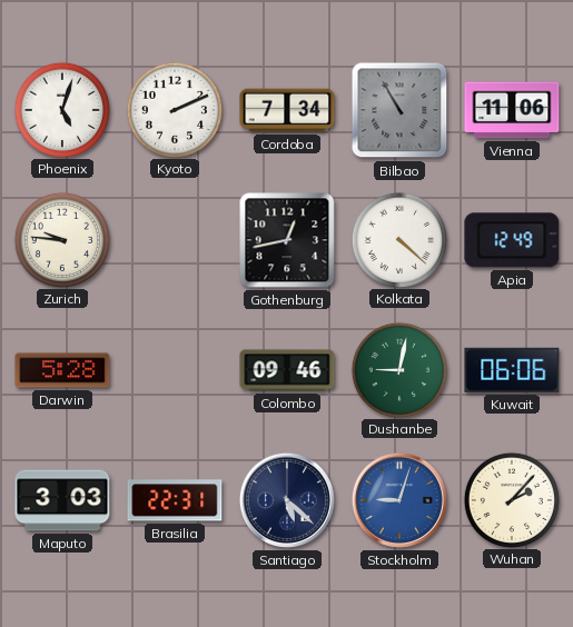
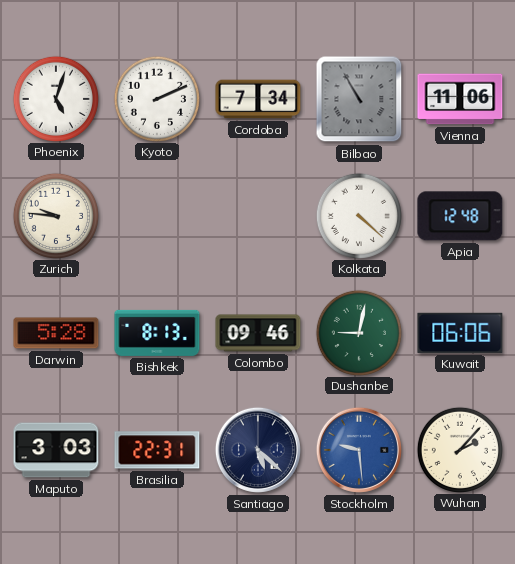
Gothenburg: 12:43 -> none
Apia: 12:49 -> 12:48
Bishkek: none -> 8:13
Stockholm: 9:03 -> 9:29
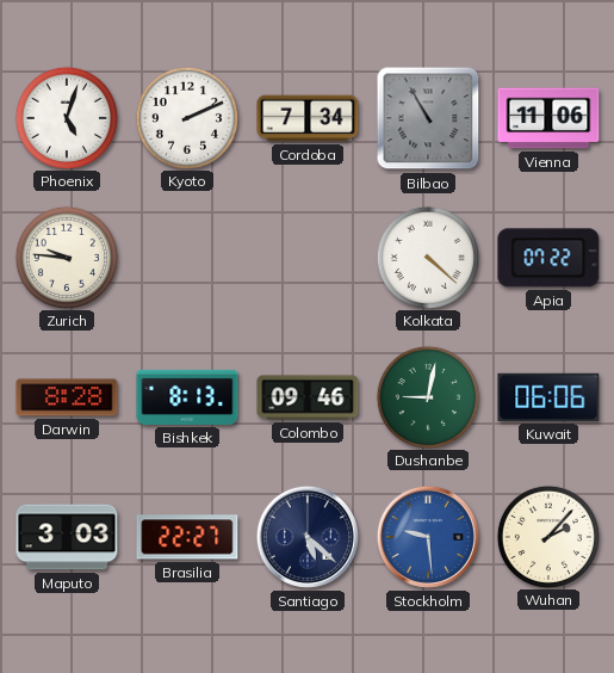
Apia: 12:48 -> 07:22
Darwin: 5:28 -> 8:28
Brasilia: 22:31 -> 22:27
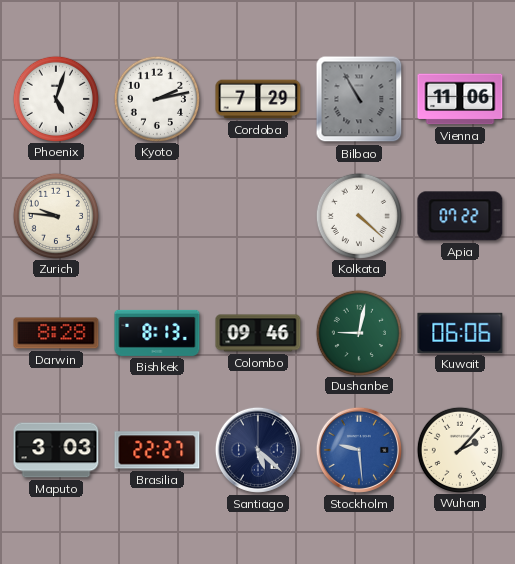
Kyoto: 2:11 -> 2:13
Cordoba: 7:34 -> 7:29
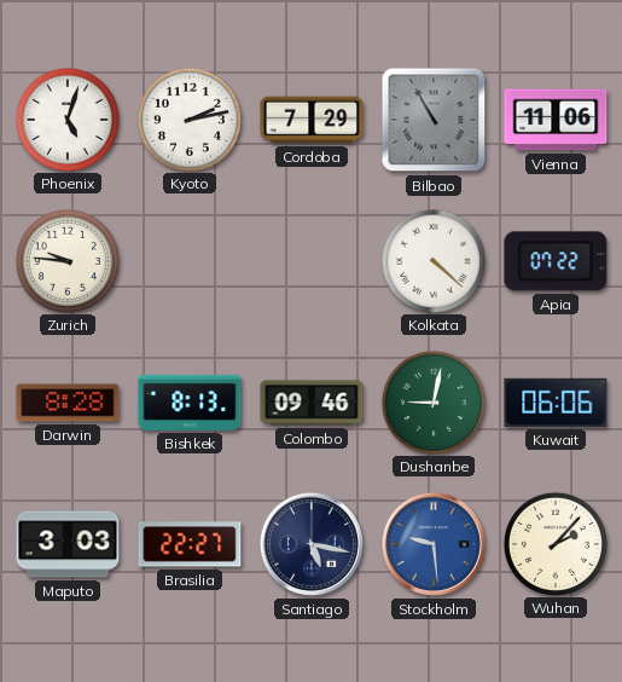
Santiago: 5:22 -> 5:17
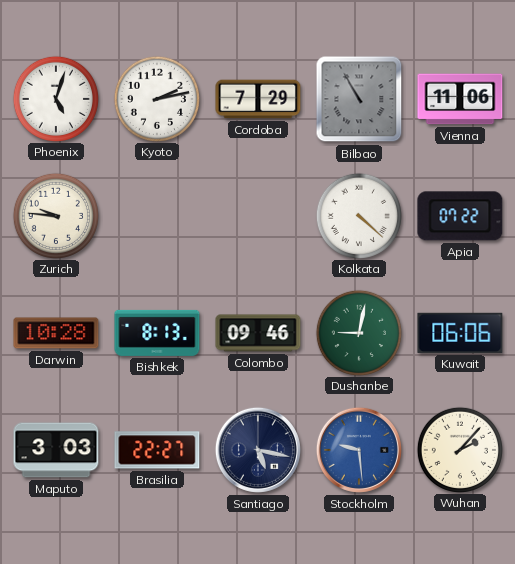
Darwin: 8:28 -> 10:28
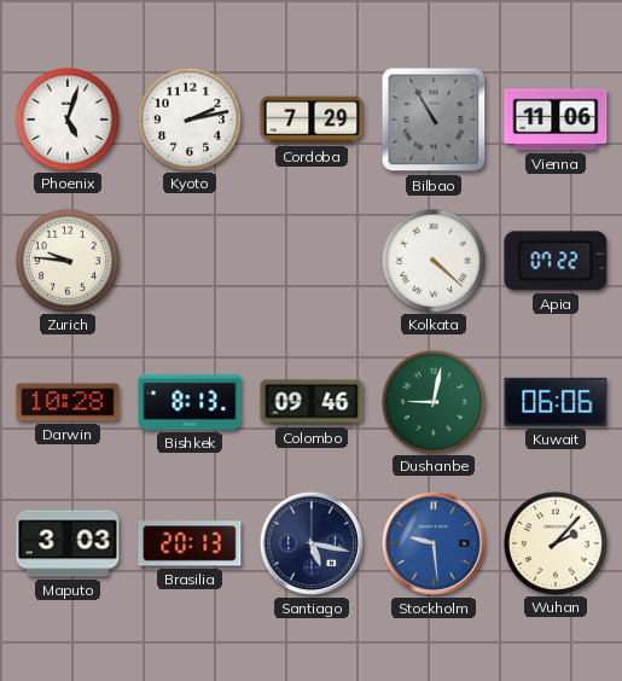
Brasilia: 22:27 -> 20:13
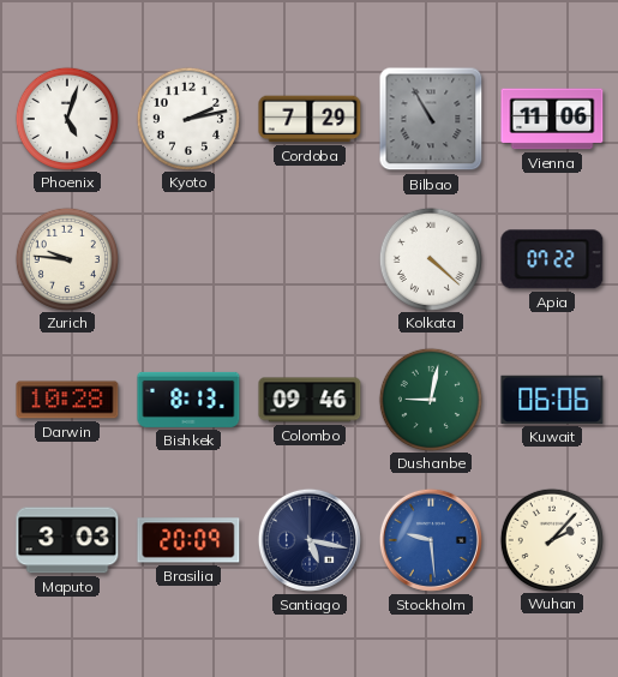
Brasilia: 20:13 -> 20:09
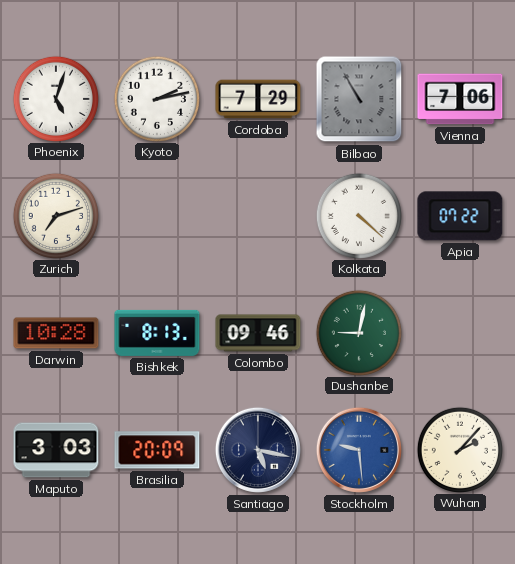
Vienna: 11:06 -> 7:06
Zurich: 9:46 -> 7:12
Kuwait: 06:06 -> none
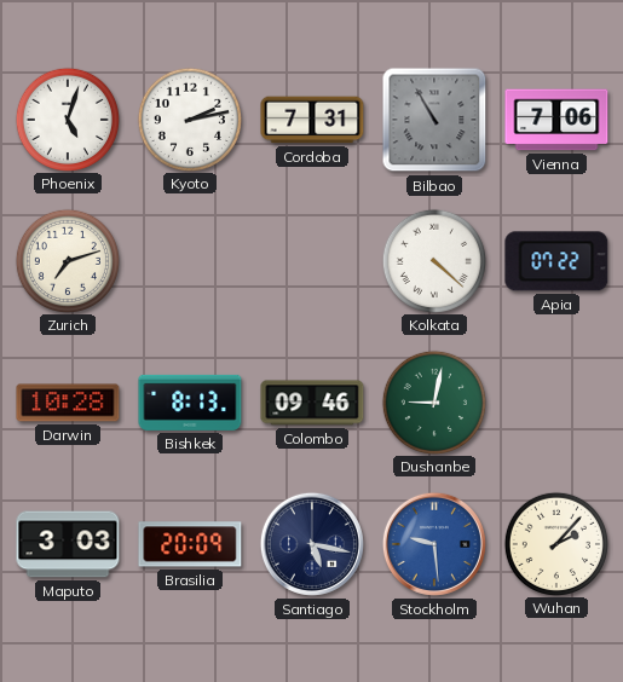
Cordoba: 7:29 -> 7:31
